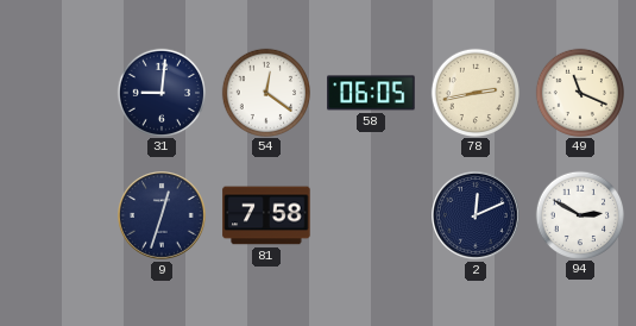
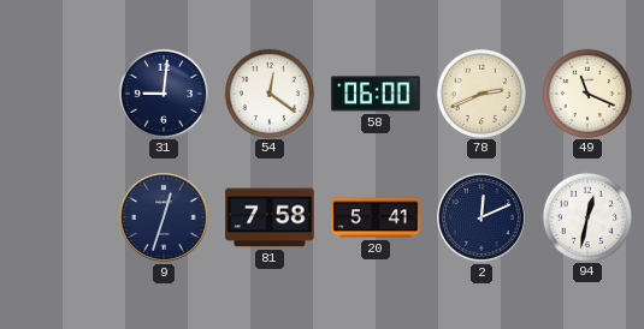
58: 06:05 -> 06:00
78: 2:43 -> 2:41
20: none -> 5:41
94: 2:50 -> 12:32
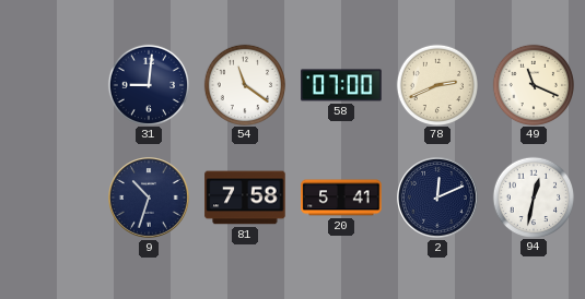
54: 12:21 -> 11:21
58: 06:00 -> 07:00
9: 12:33 -> 10:33
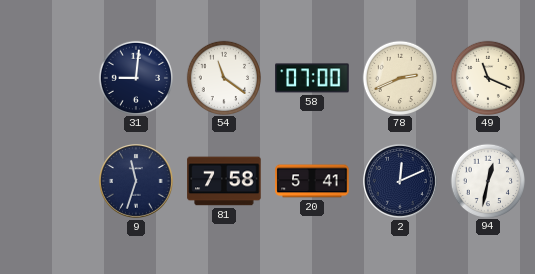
9: 10:33 -> 11:33
